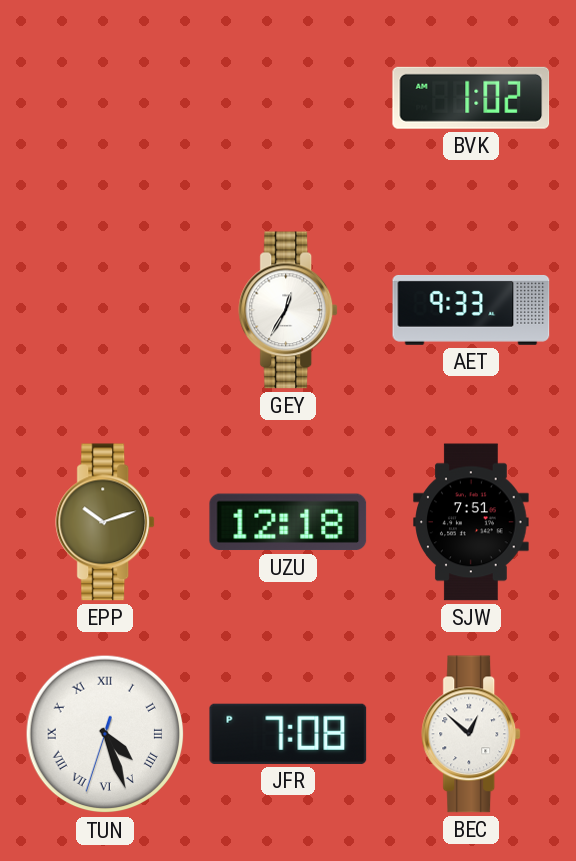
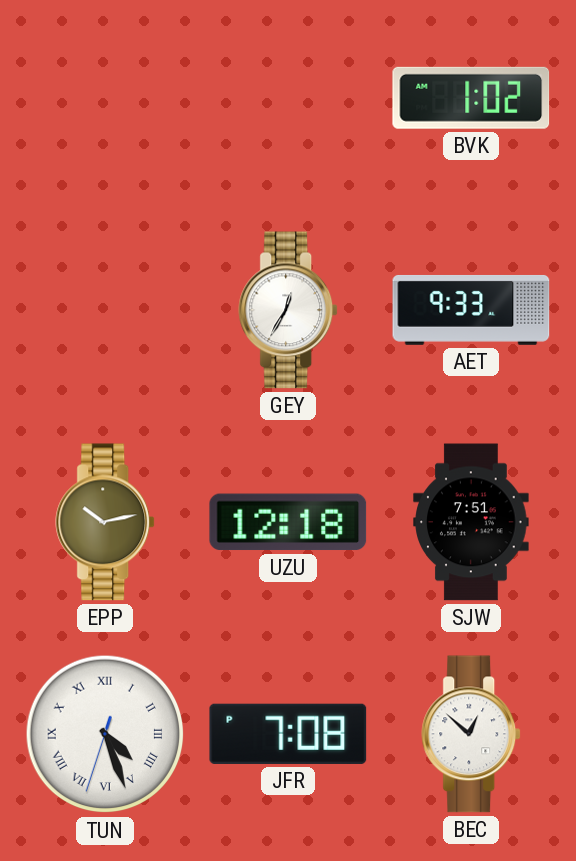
EPP: 10:12 -> 10:13
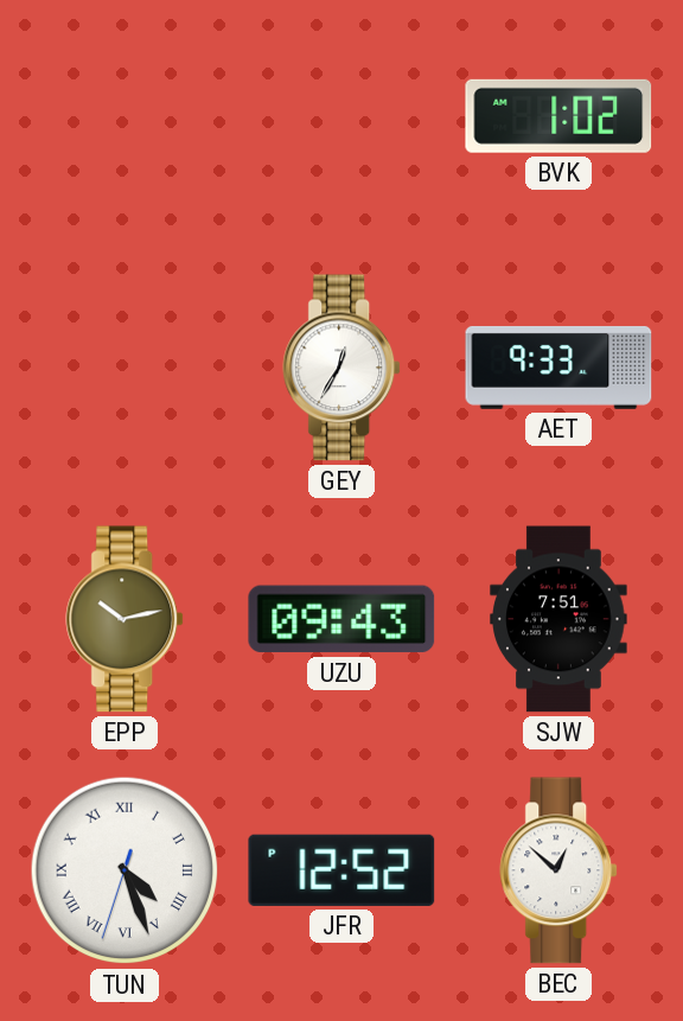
UZU: 12:18 -> 09:43
JFR: 7:08 -> 12:52
